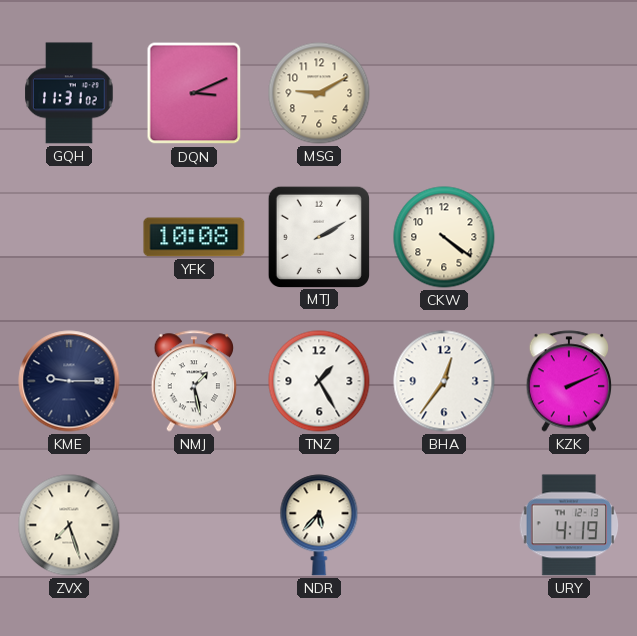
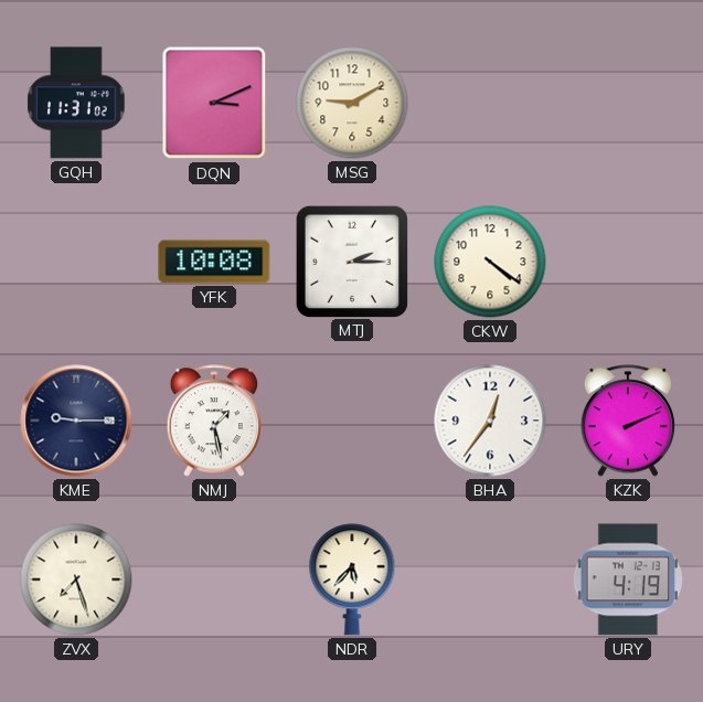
MTJ: 2:10 -> 2:15
TNZ: 1:25 -> none
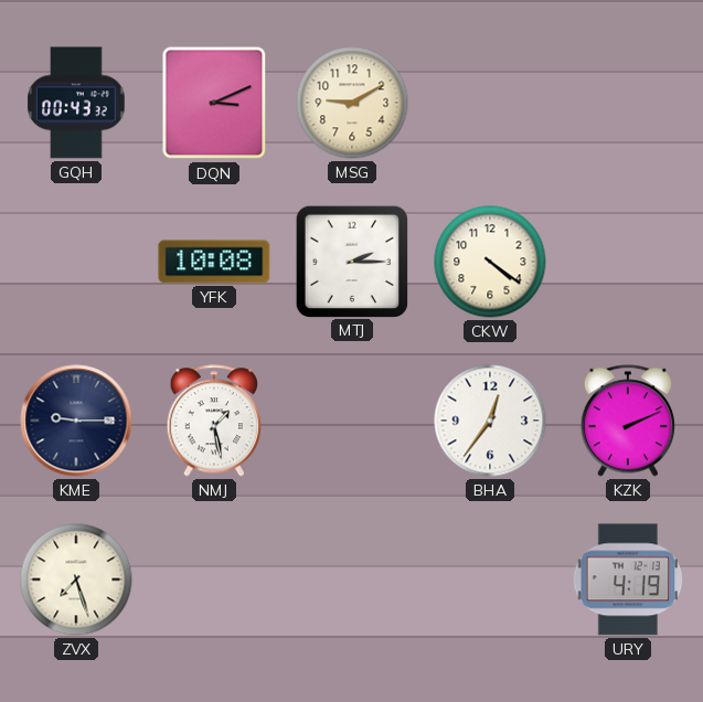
GQH: 11:31 -> 00:43
NDR: 5:37 -> none
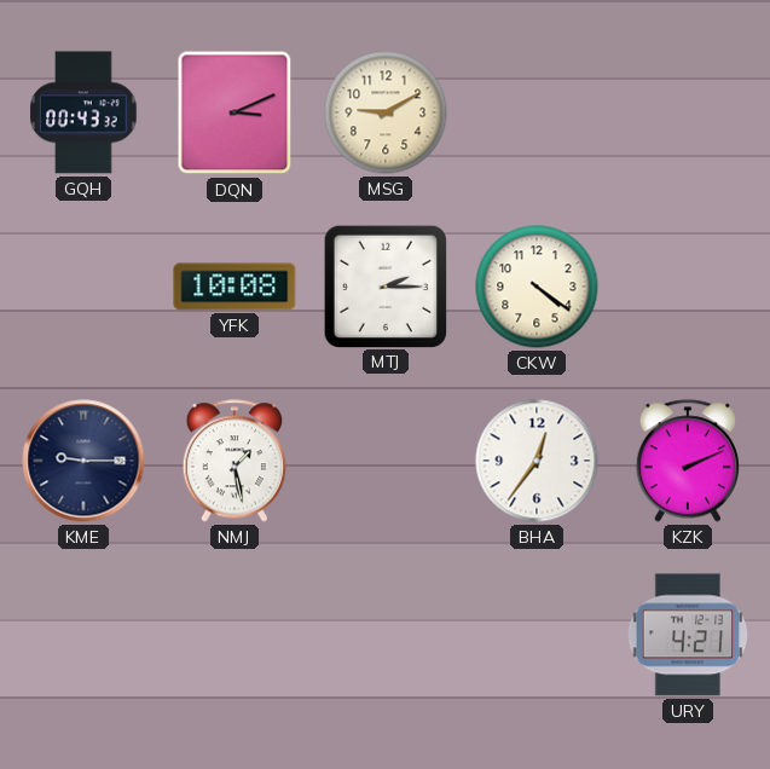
ZVX: 7:27 -> none
URY: 4:19 -> 4:21
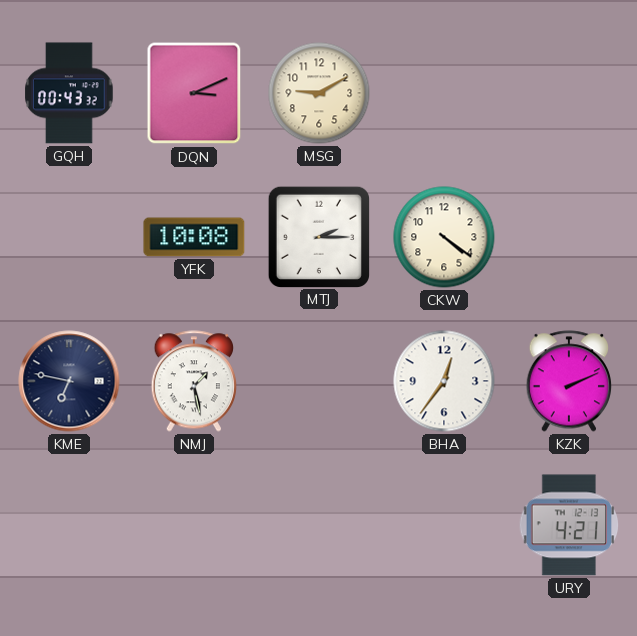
KME: 9:15 -> 6:47
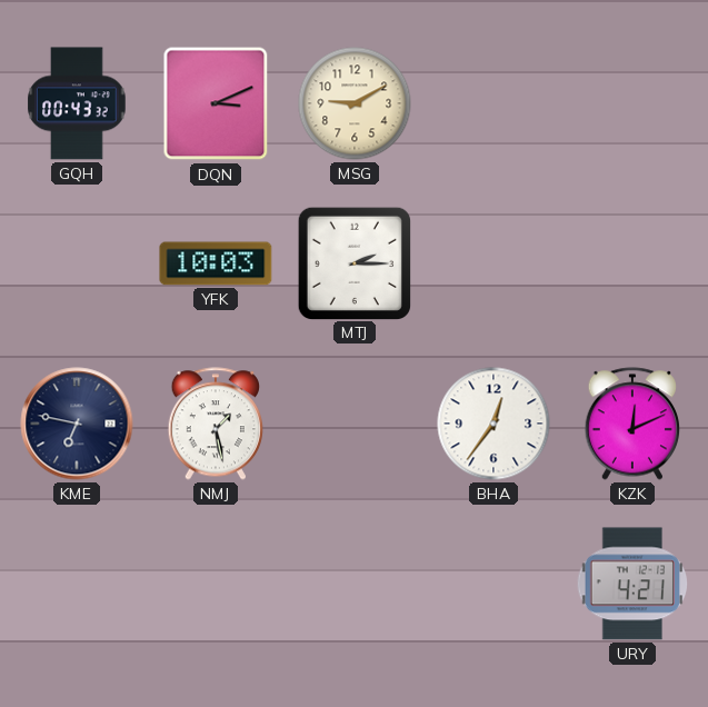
YFK: 10:08 -> 10:03
CKW: 4:21 -> none
KZK: 2:11 -> 12:11
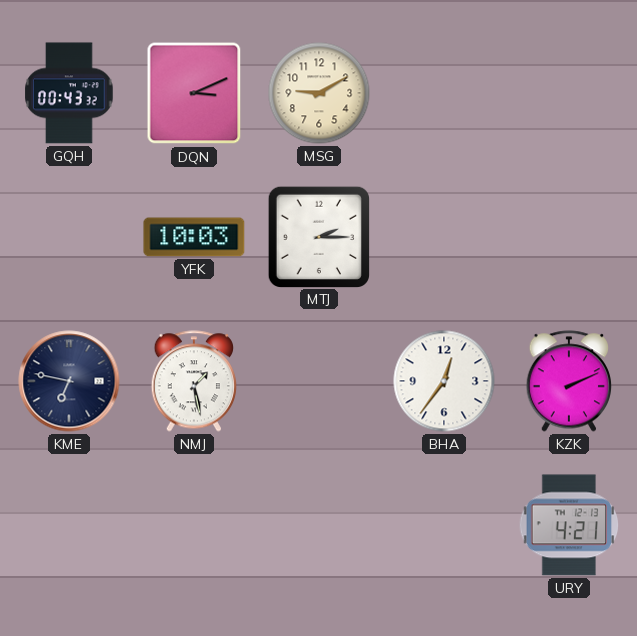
KZK: 12:11 -> 2:11
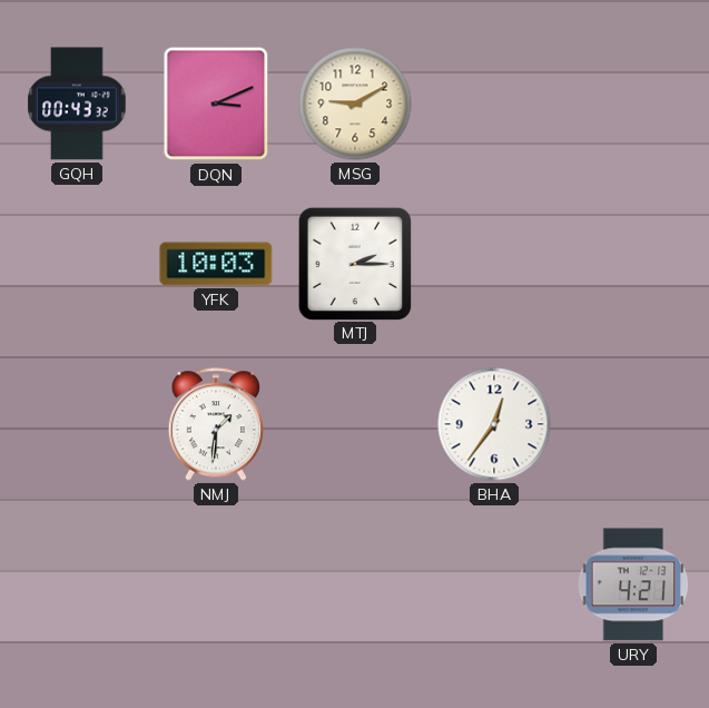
KME: 6:47 -> none
NMJ: 1:28 -> 1:31
KZK: 2:11 -> none
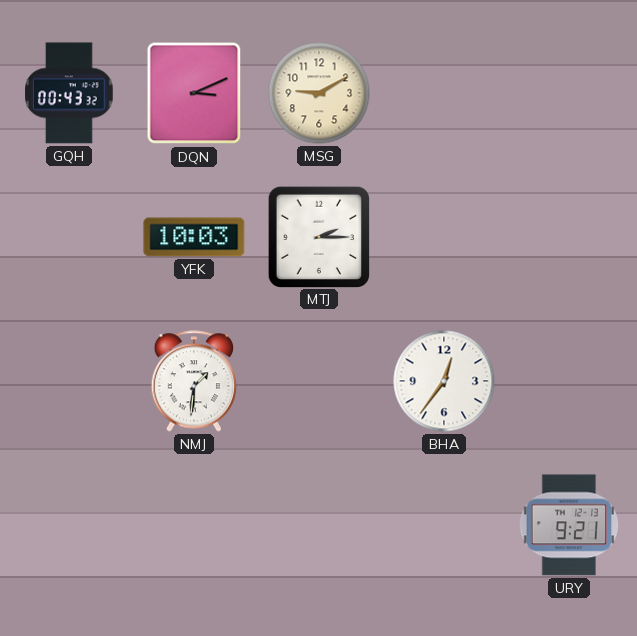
URY: 4:21 -> 9:21
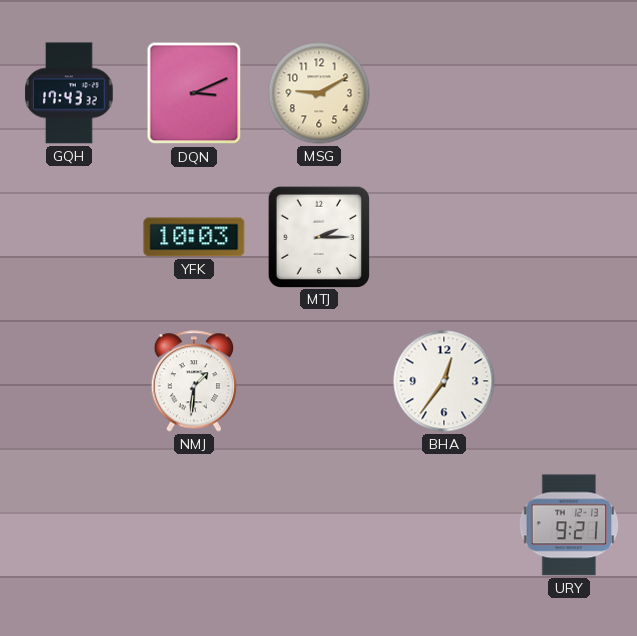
GQH: 00:43 -> 17:43
